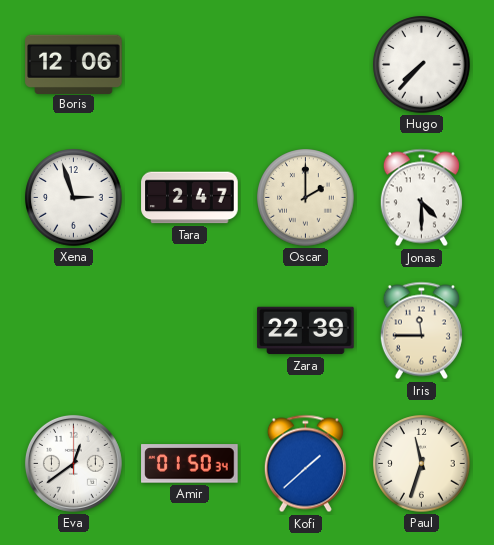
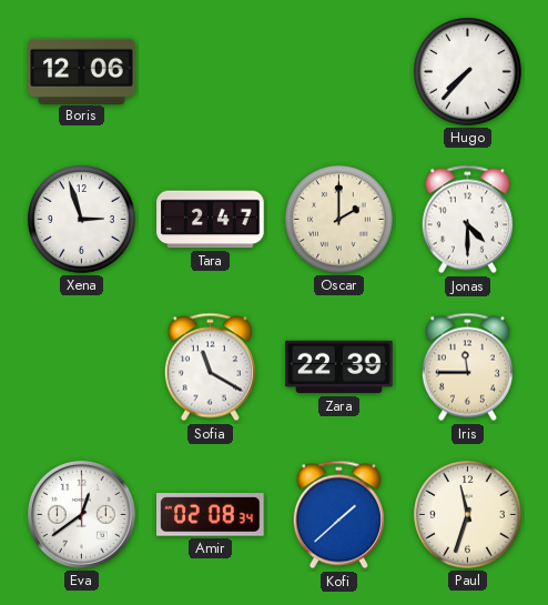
Sofia: none -> 11:20
Amir: 01:50 -> 02:08
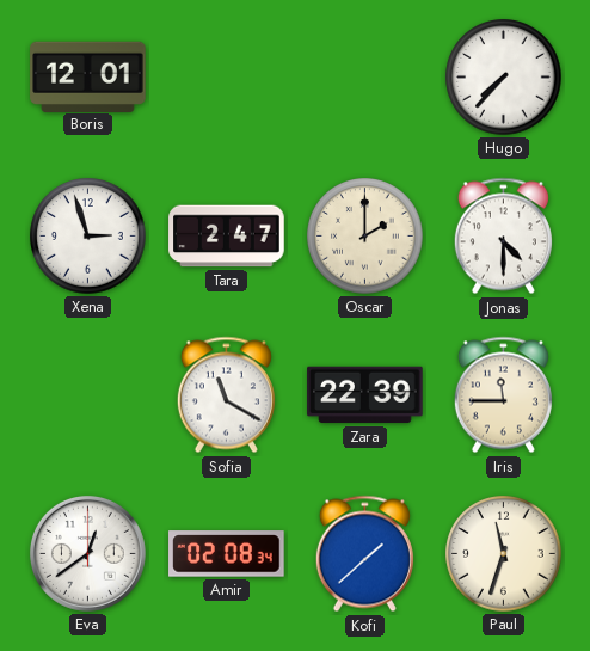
Boris: 12:06 -> 12:01
